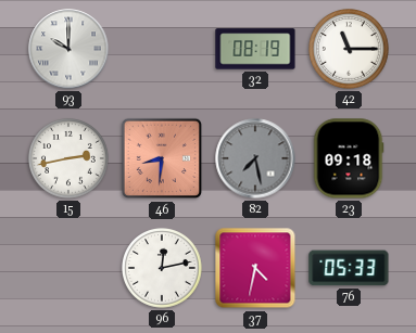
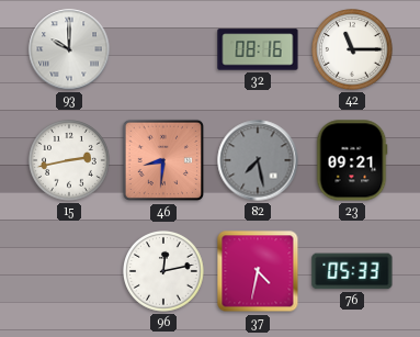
32: 08:19 -> 08:16
23: 09:18 -> 09:21
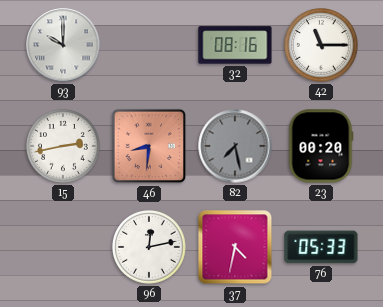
23: 09:21 -> 00:20
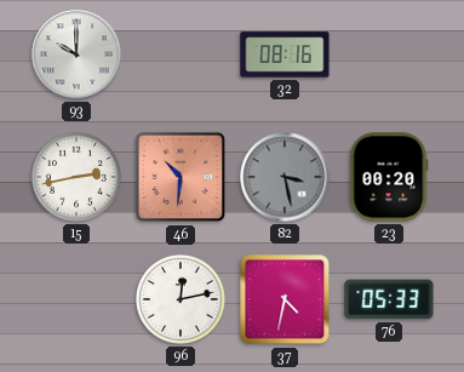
42: 11:15 -> none
46: 8:31 -> 10:31
82: 7:28 -> 3:28
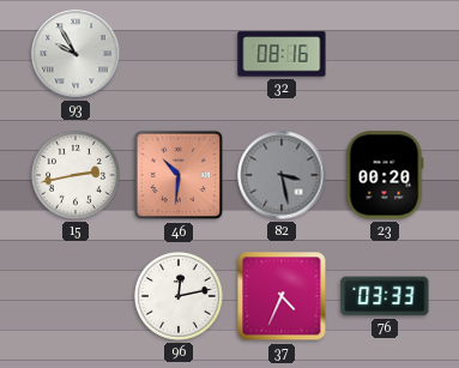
93: 10:00 -> 9:55
37: 4:32 -> 4:34
76: 05:33 -> 03:33
